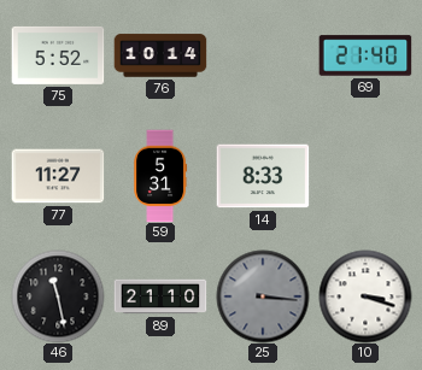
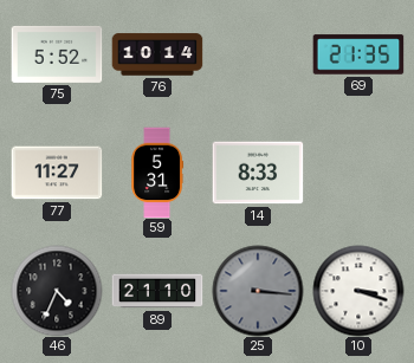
69: 21:40 -> 21:35
46: 11:28 -> 4:34
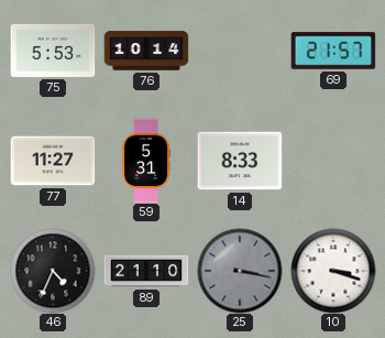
75: 5:52 -> 5:53
69: 21:35 -> 21:57
25: 3:16 -> 3:17
